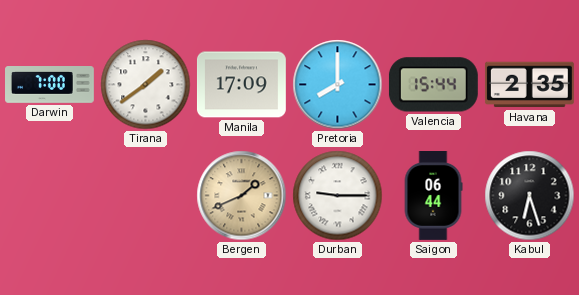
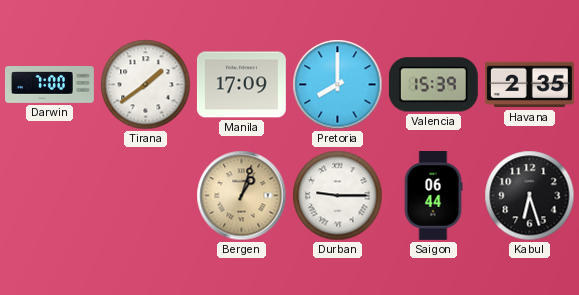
Valencia: 15:44 -> 15:39
Bergen: 1:41 -> 1:03
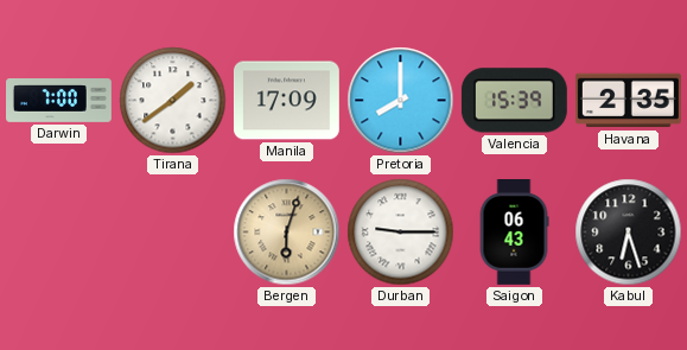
Bergen: 1:03 -> 6:03
Saigon: 06:44 -> 06:43
